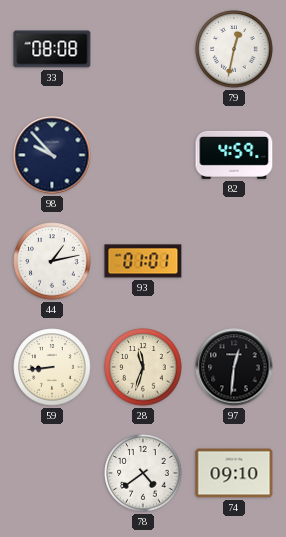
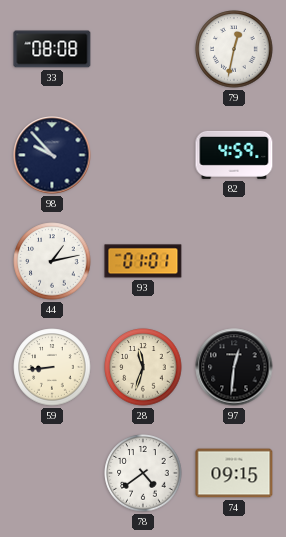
74: 09:10 -> 09:15
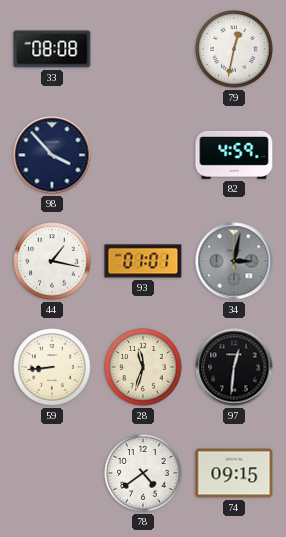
98: 9:53 -> 3:53
44: 1:13 -> 1:17
34: none -> 3:02
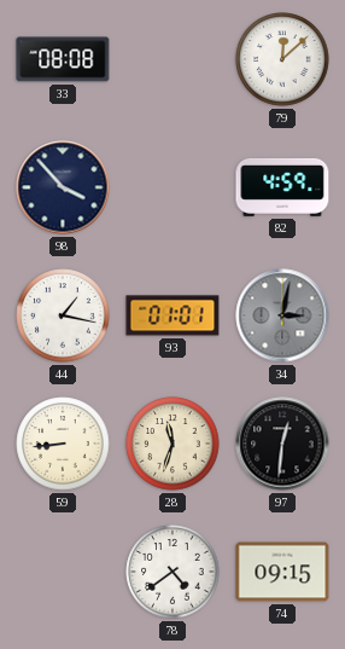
79: 12:32 -> 12:08
